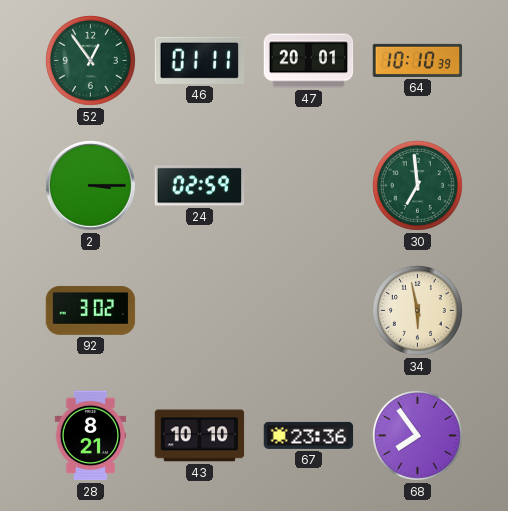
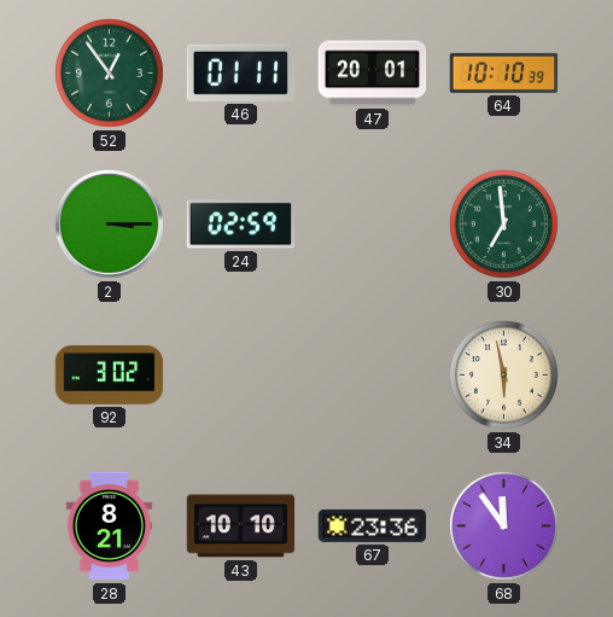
68: 7:54 -> 11:54
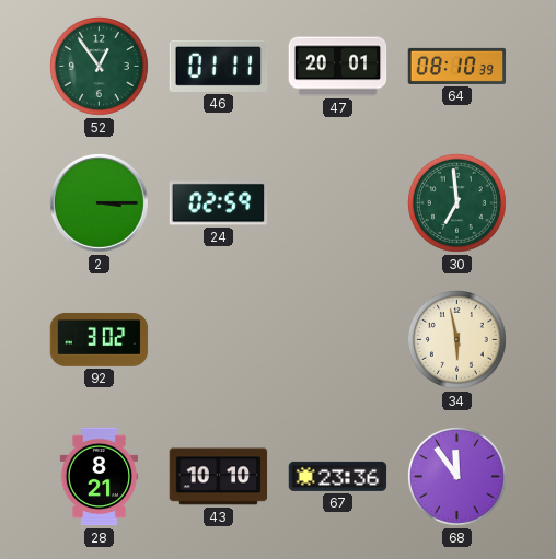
64: 10:10 -> 08:10
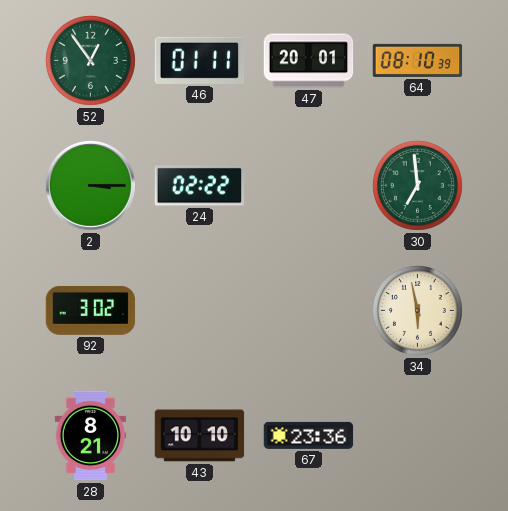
24: 02:59 -> 02:22
68: 11:54 -> none
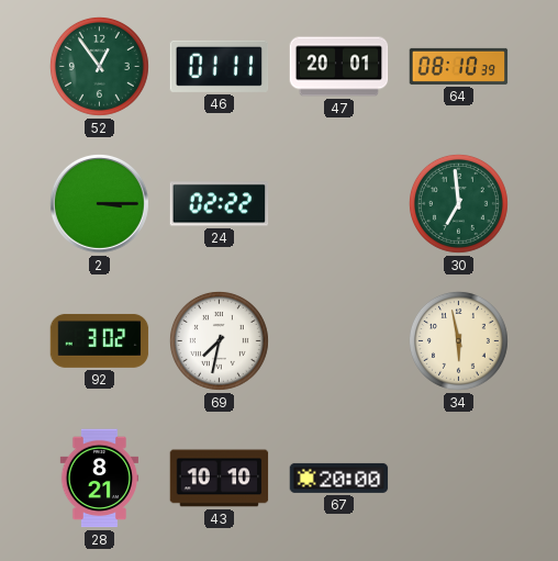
69: none -> 7:32
67: 23:36 -> 20:00
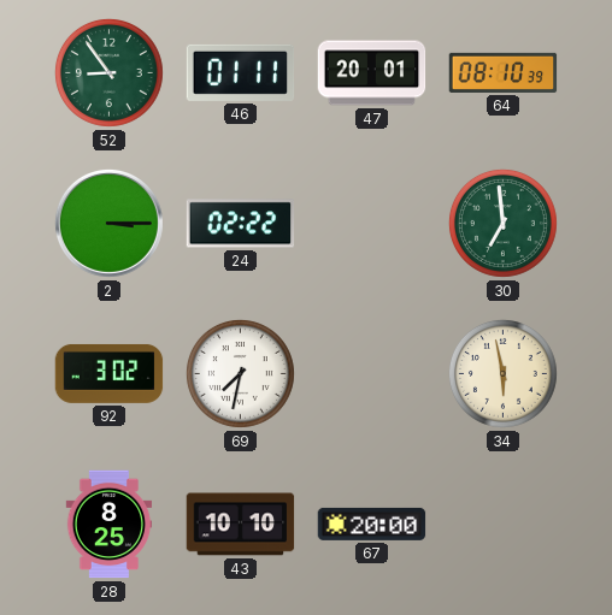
52: 12:54 -> 8:54
28: 8:21 -> 8:25
